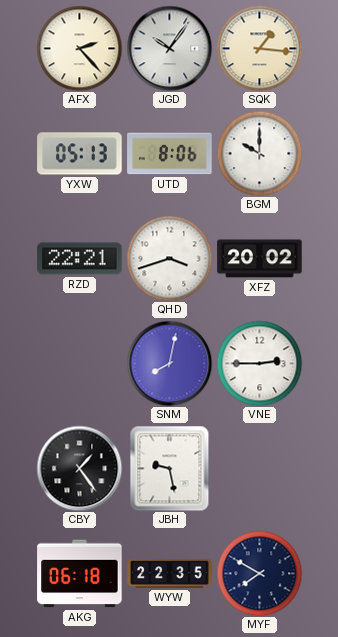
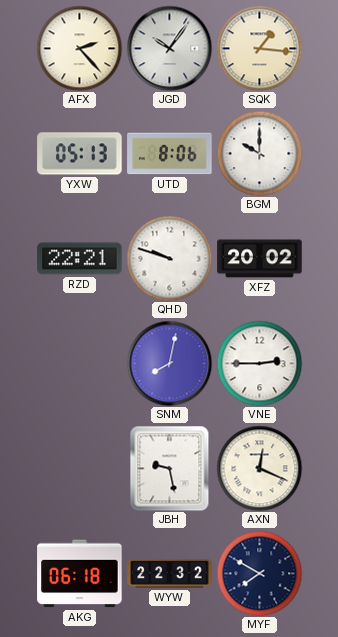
QHD: 3:42 -> 9:48
CBY: 1:24 -> none
AXN: none -> 12:19
WYW: 22:35 -> 22:32
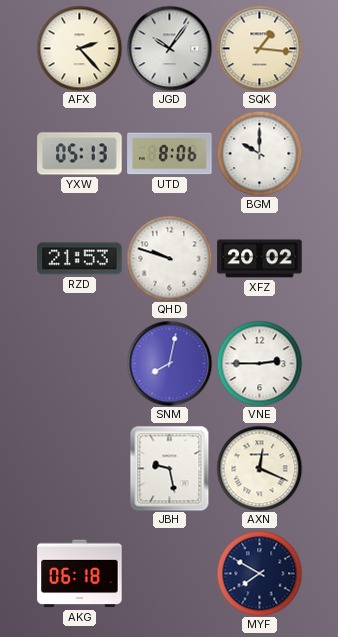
RZD: 22:21 -> 21:53
WYW: 22:32 -> none
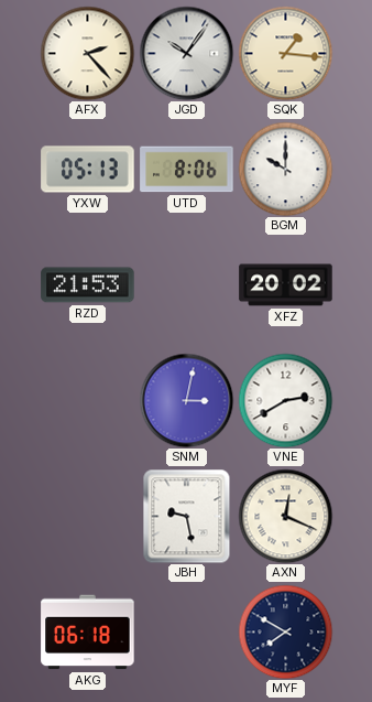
QHD: 9:48 -> none
SNM: 8:02 -> 3:02
VNE: 2:45 -> 2:40
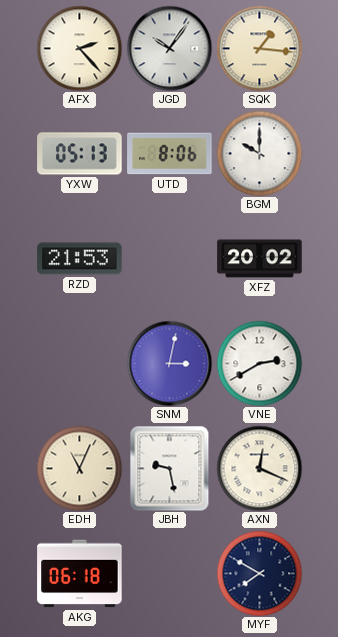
EDH: none -> 11:04
